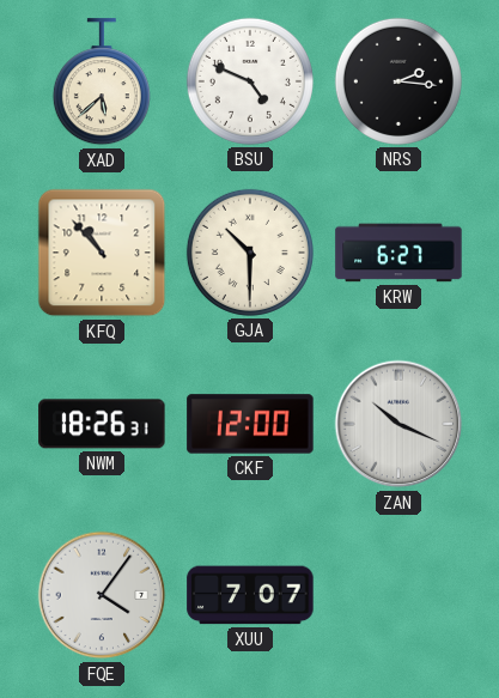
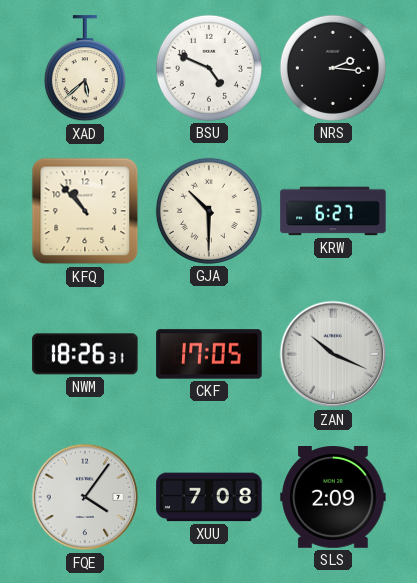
CKF: 12:00 -> 17:05
XUU: 7:07 -> 7:08
SLS: none -> 2:09
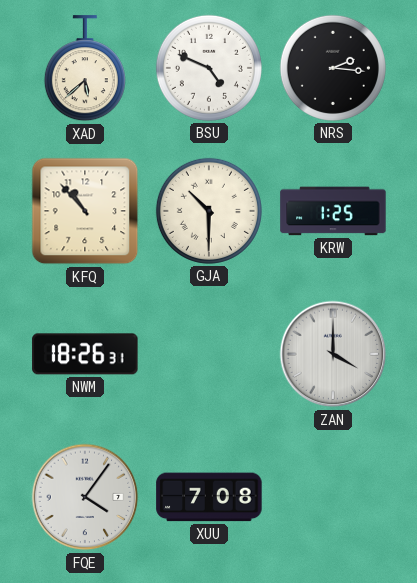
KRW: 6:27 -> 1:25
CKF: 17:05 -> none
ZAN: 10:19 -> 4:00
SLS: 2:09 -> none
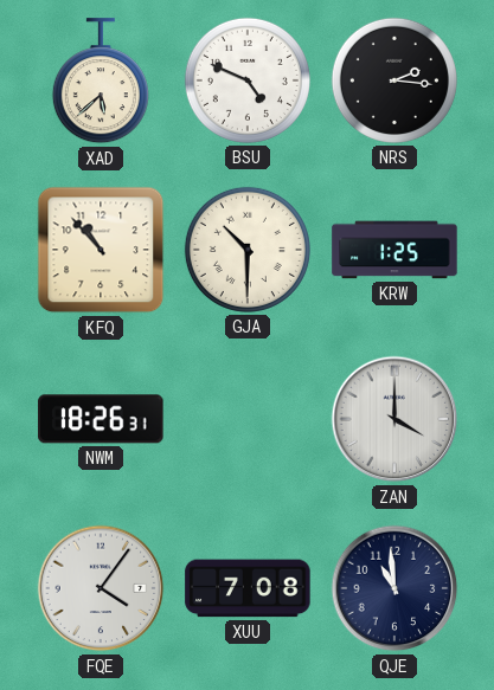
QJE: none -> 10:59
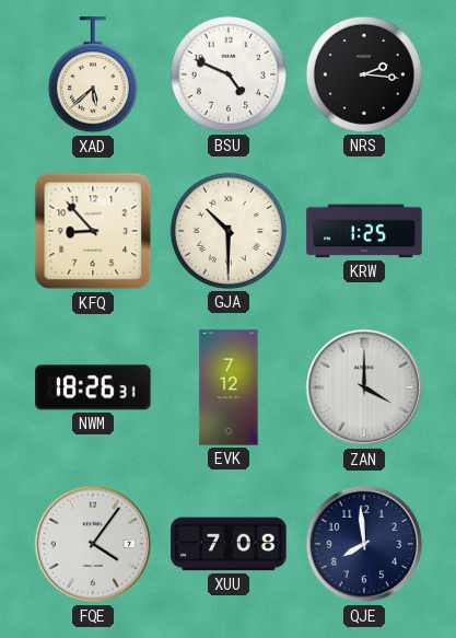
KFQ: 10:53 -> 8:53
EVK: none -> 7:12
QJE: 10:59 -> 7:59
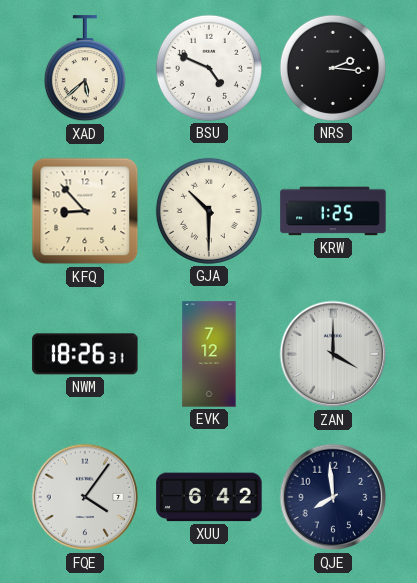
XUU: 7:08 -> 6:42
